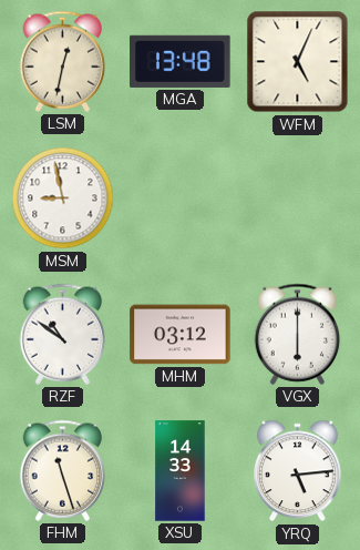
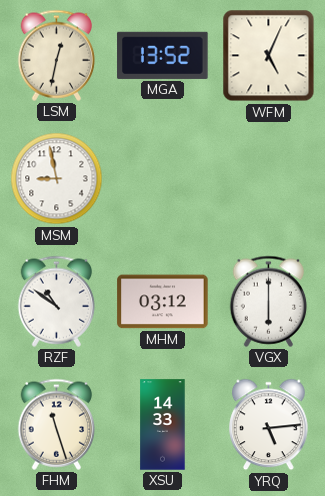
MGA: 13:48 -> 13:52
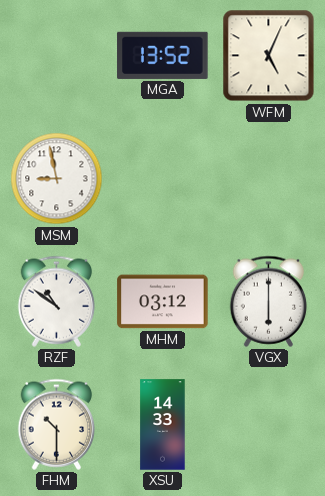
LSM: 12:32 -> none
FHM: 11:27 -> 10:30
YRQ: 5:14 -> none
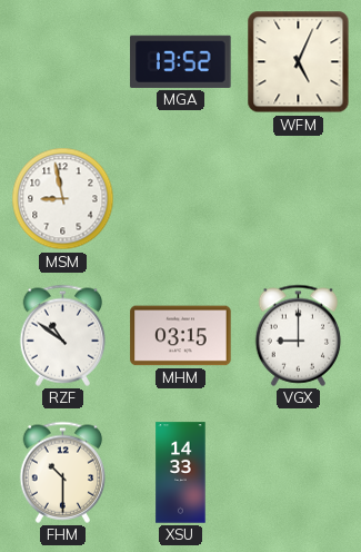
MHM: 03:12 -> 03:15
VGX: 6:00 -> 9:00
